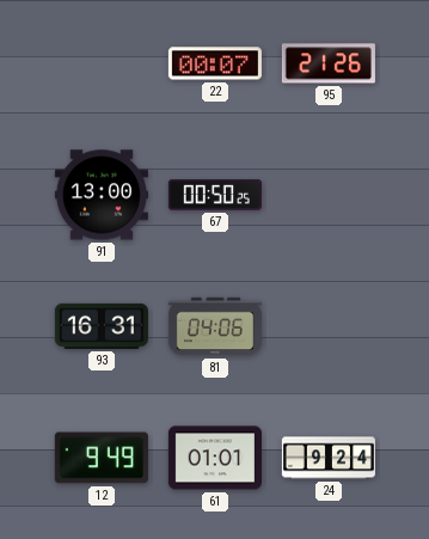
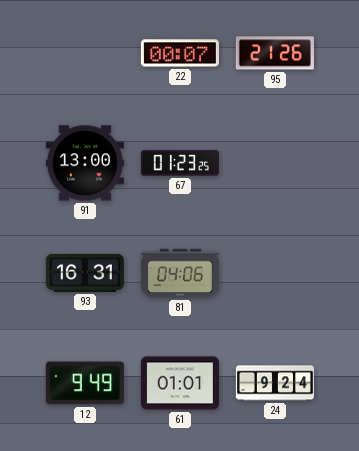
67: 00:50 -> 01:23
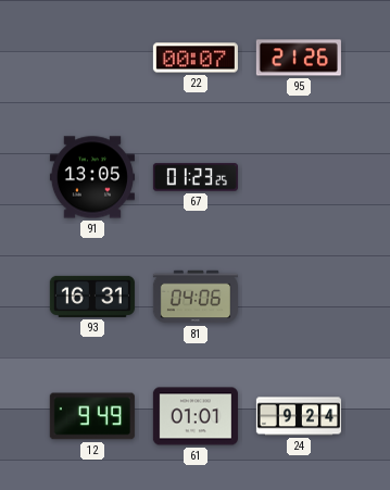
91: 13:00 -> 13:05
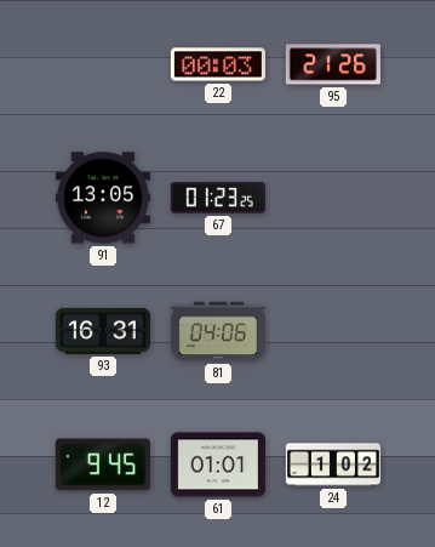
22: 00:07 -> 00:03
12: 9:49 -> 9:45
24: 9:24 -> 1:02
